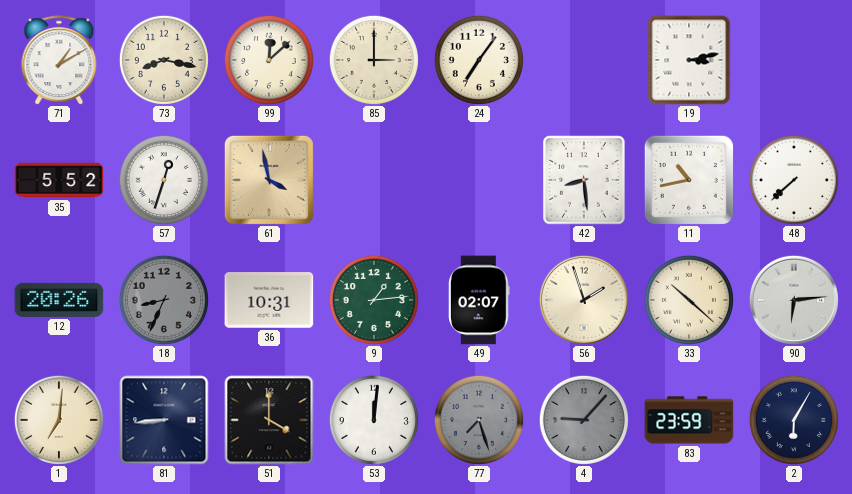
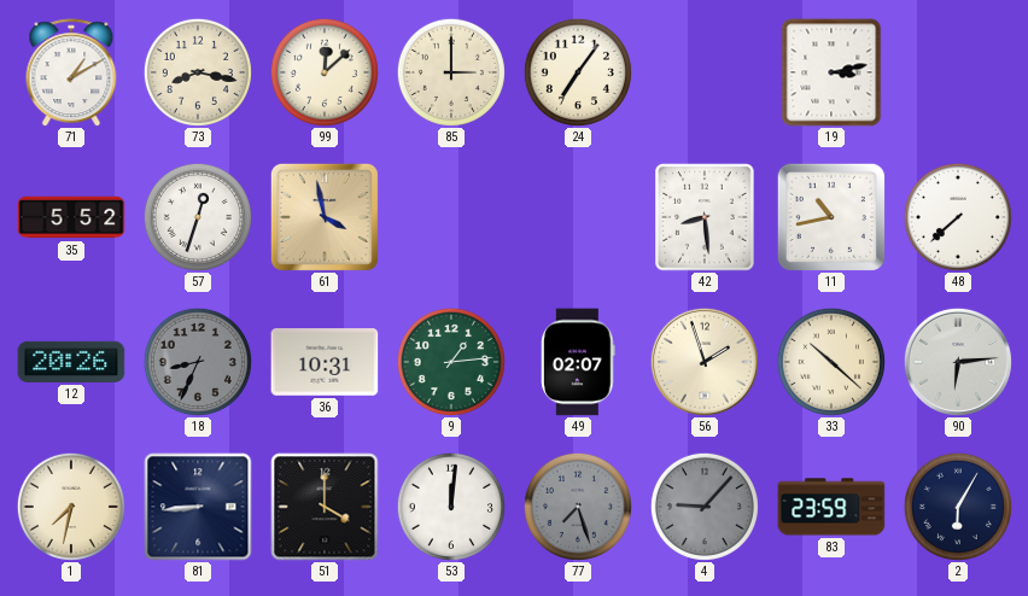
1: 7:01 -> 7:32
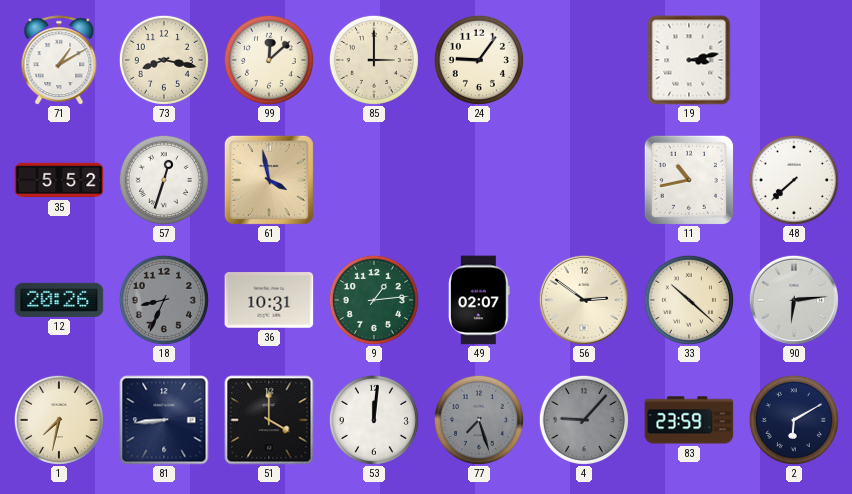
24: 7:06 -> 9:06
42: 8:29 -> none
56: 1:57 -> 2:51
2: 6:05 -> 6:10
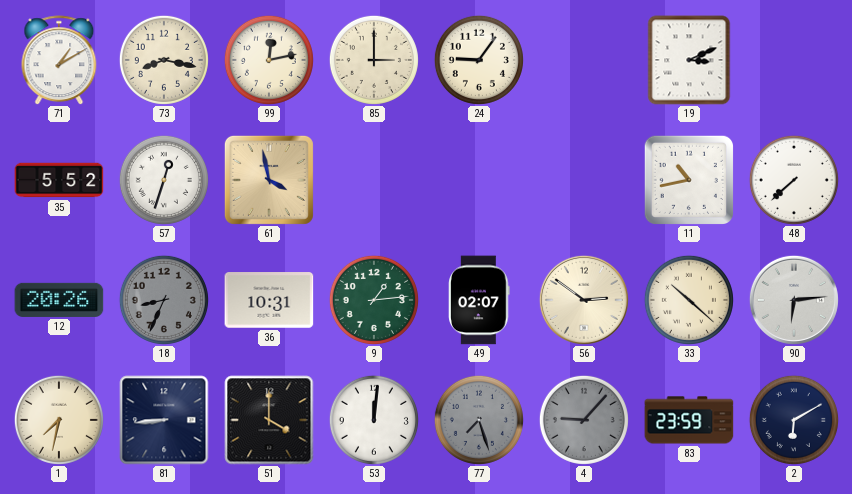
99: 12:08 -> 12:13
19: 3:13 -> 3:11
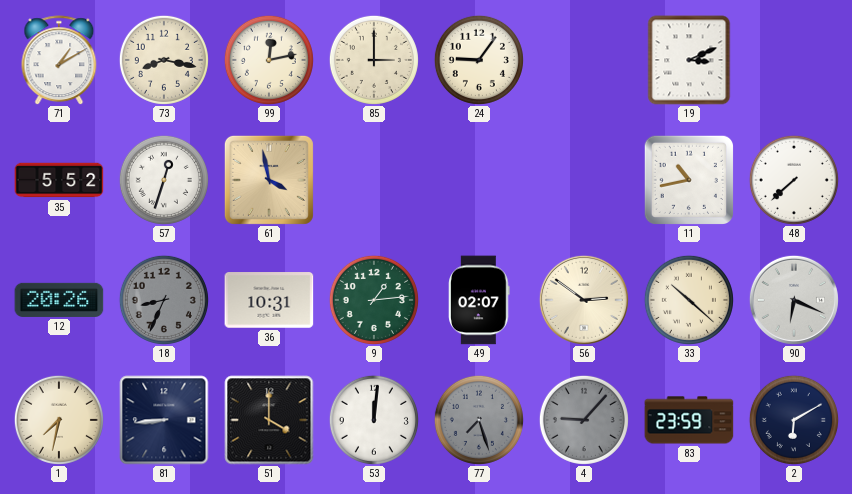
90: 6:14 -> 6:19
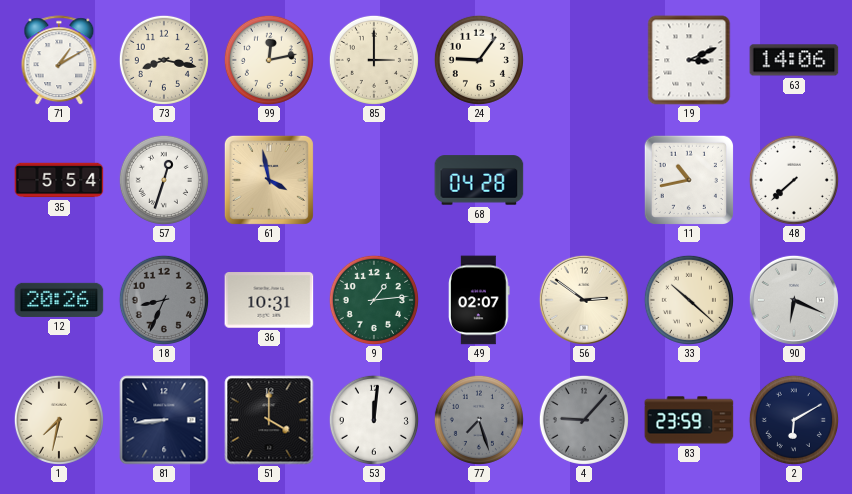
63: none -> 14:06
35: 5:52 -> 5:54
68: none -> 04:28
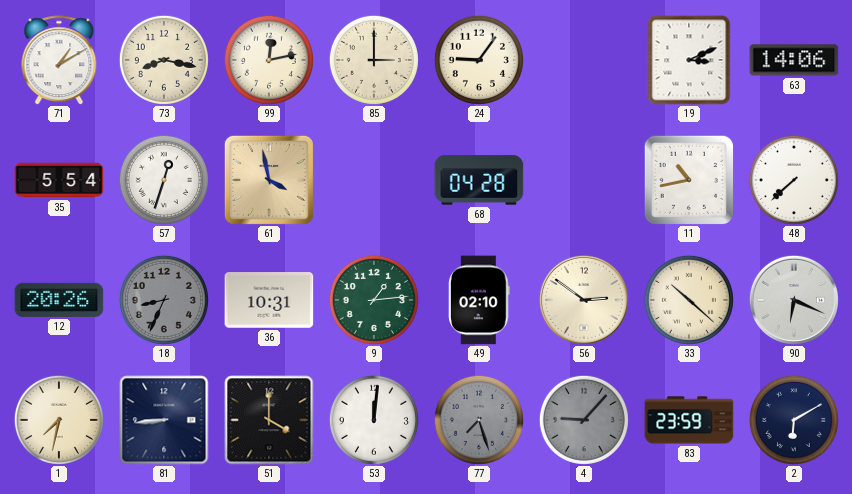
49: 02:07 -> 02:10
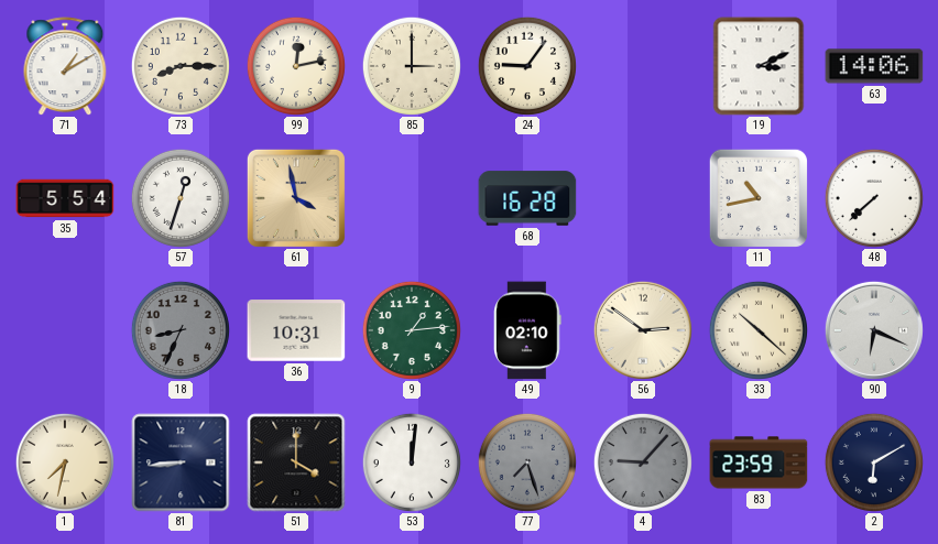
73: 8:17 -> 8:15
68: 04:28 -> 16:28
12: 20:26 -> none
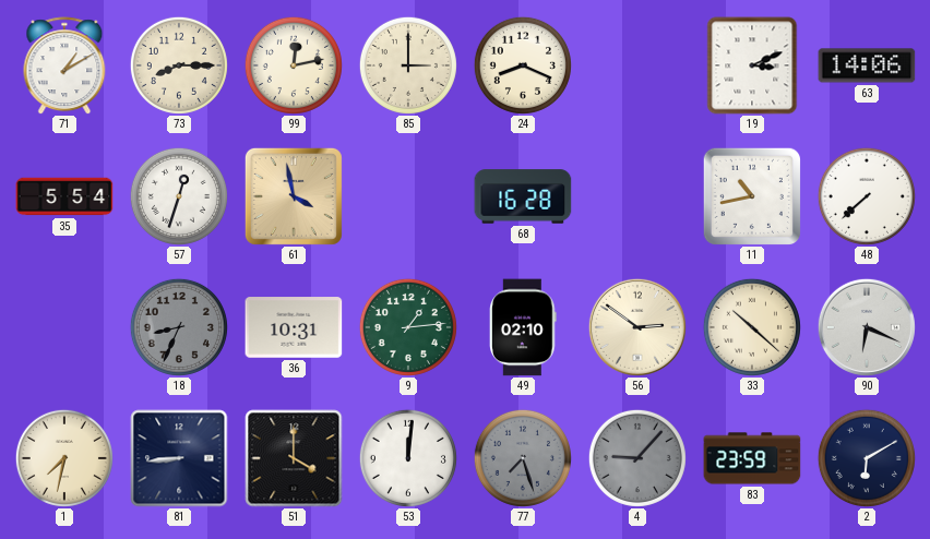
24: 9:06 -> 8:19
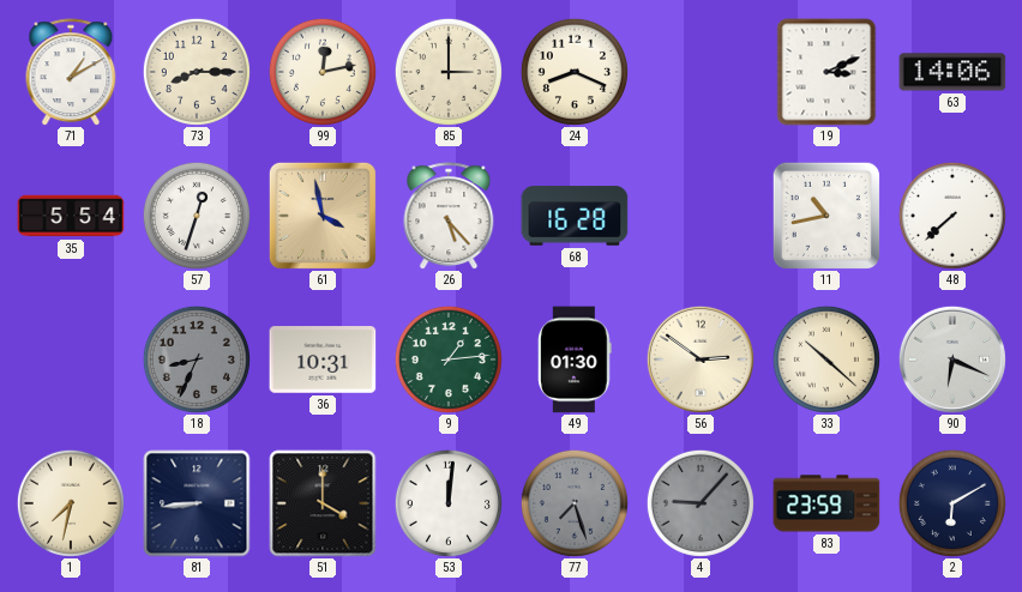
26: none -> 5:23
49: 02:10 -> 01:30
